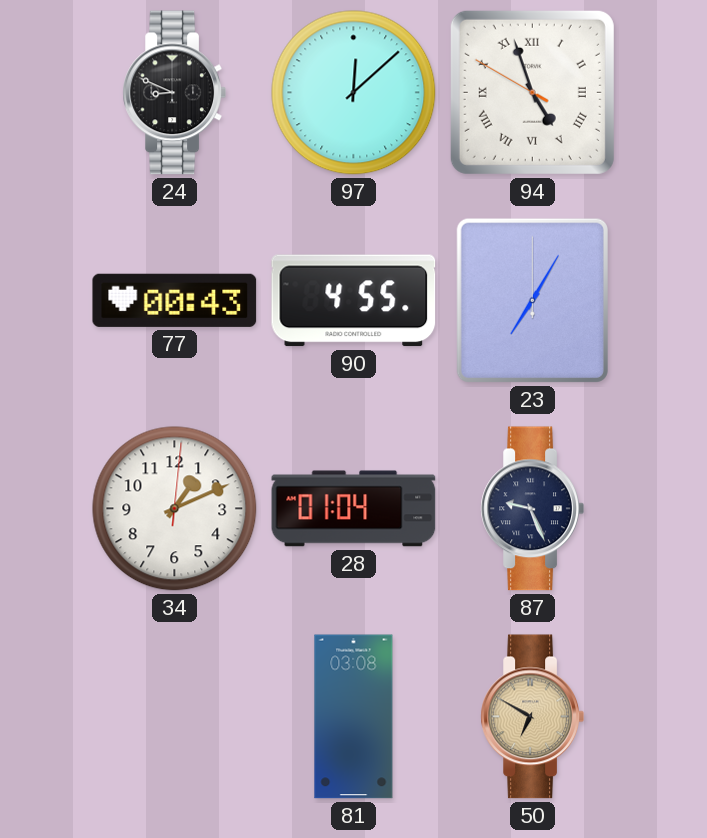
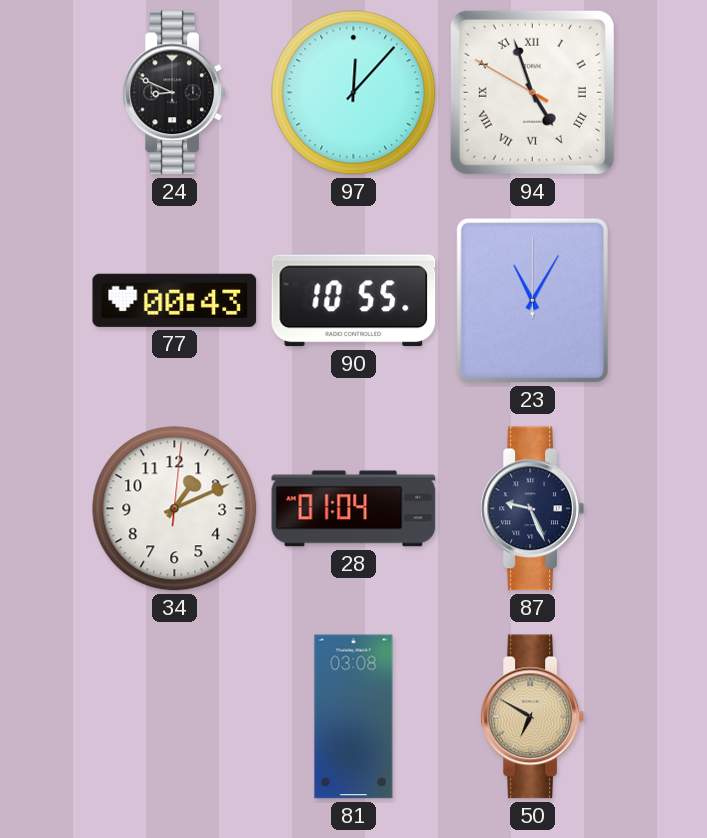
97: 12:08 -> 12:07
90: 4:55 -> 10:55
23: 7:05 -> 11:05
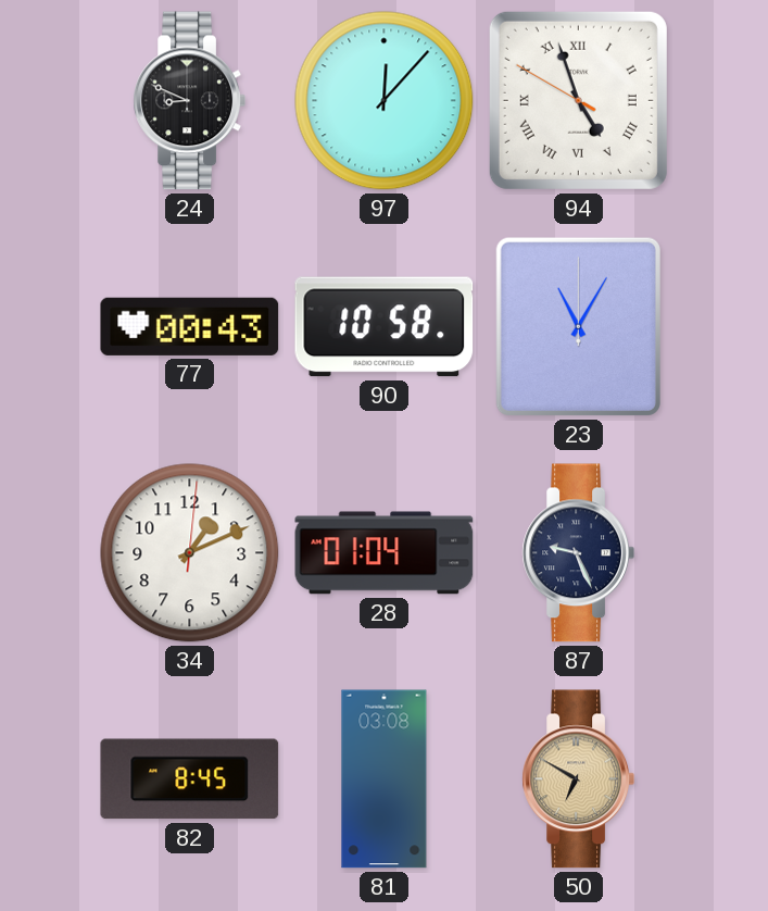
90: 10:55 -> 10:58
82: none -> 8:45
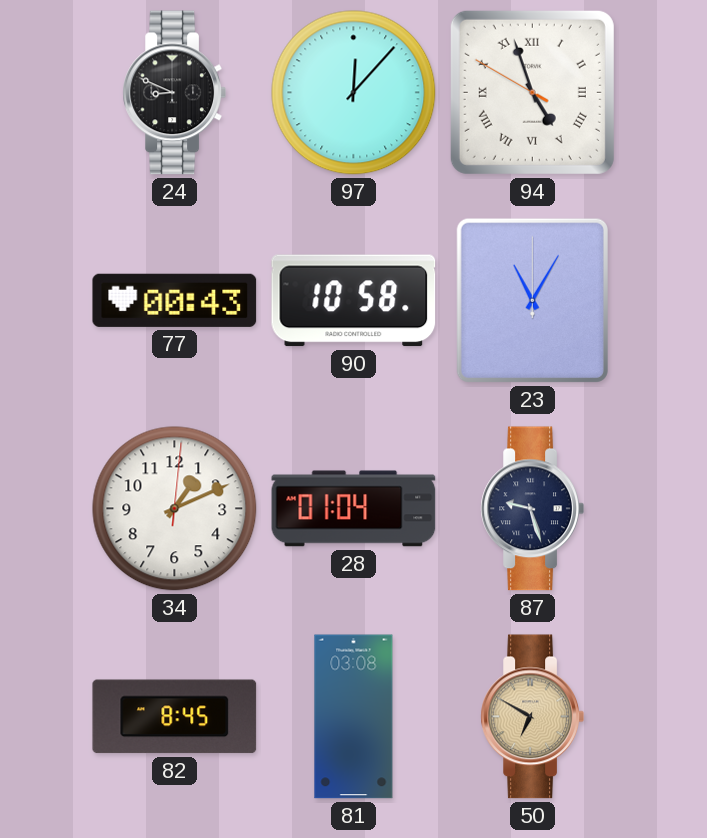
87: 9:26 -> 9:27
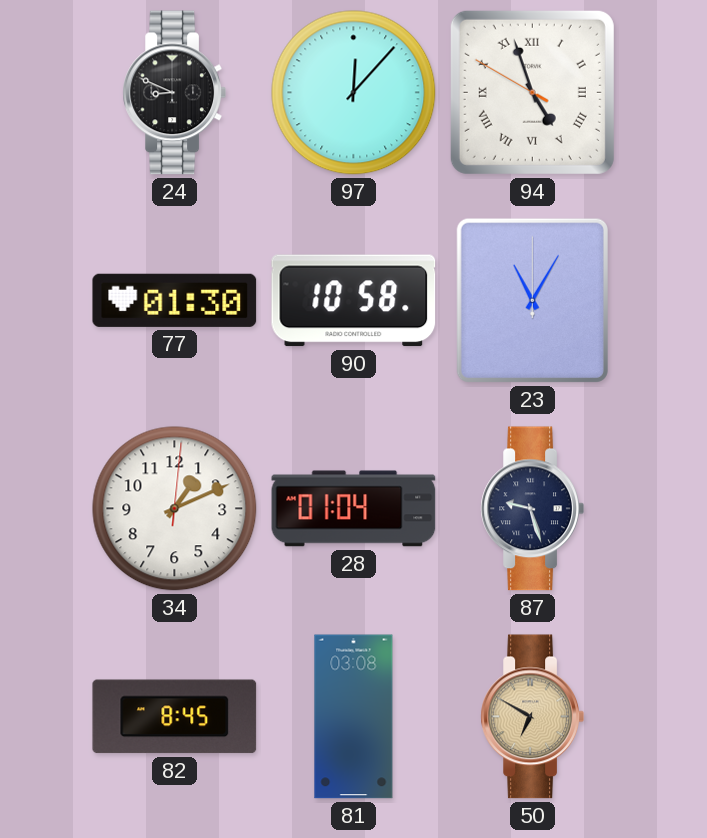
77: 00:43 -> 01:30
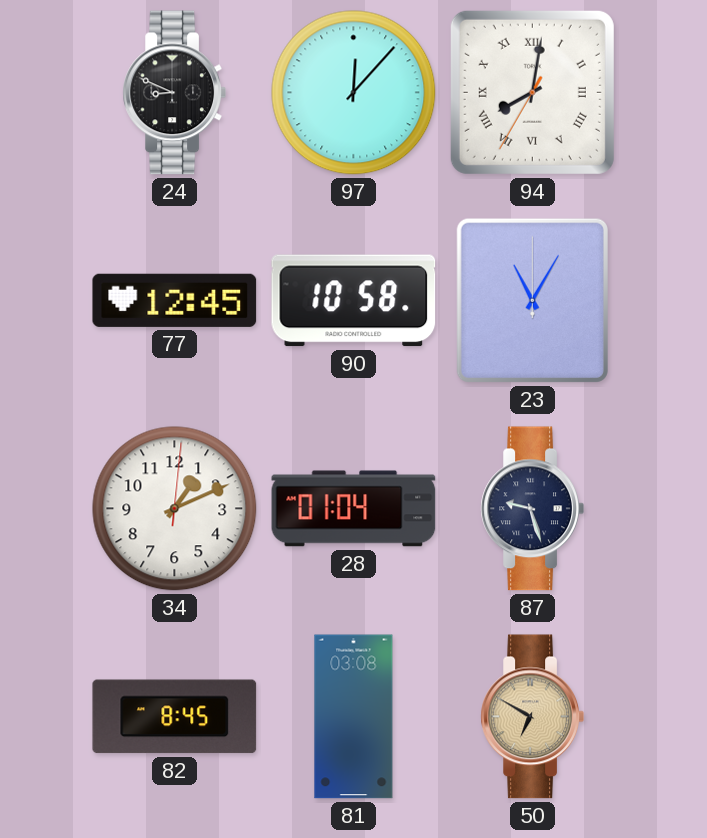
94: 4:56 -> 8:01
77: 01:30 -> 12:45
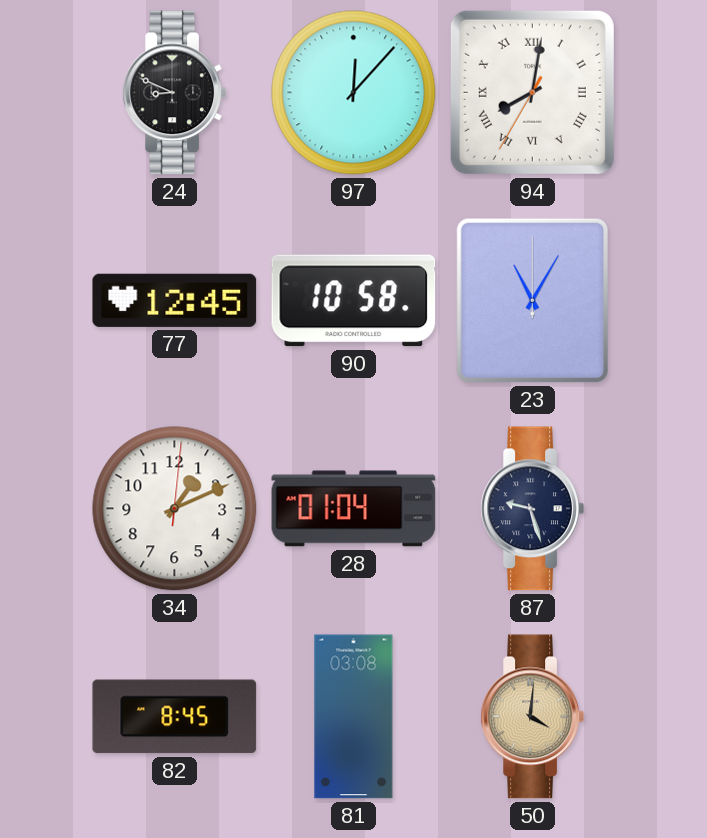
50: 6:50 -> 4:01
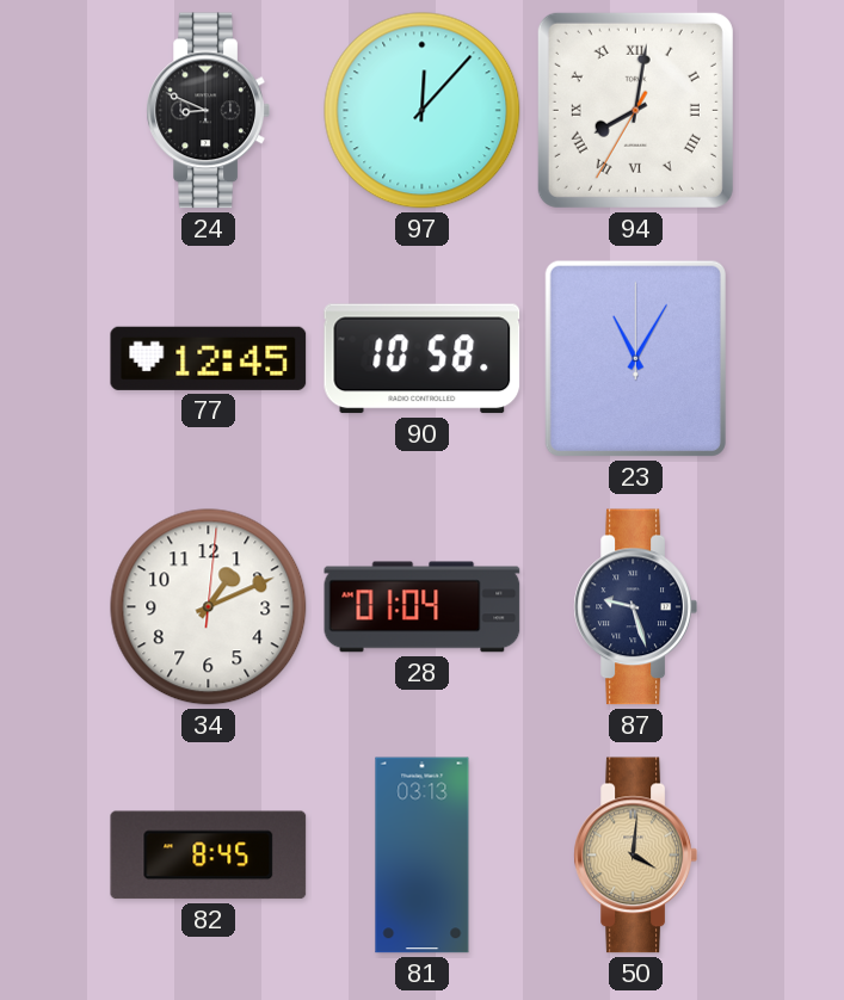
81: 03:08 -> 03:13
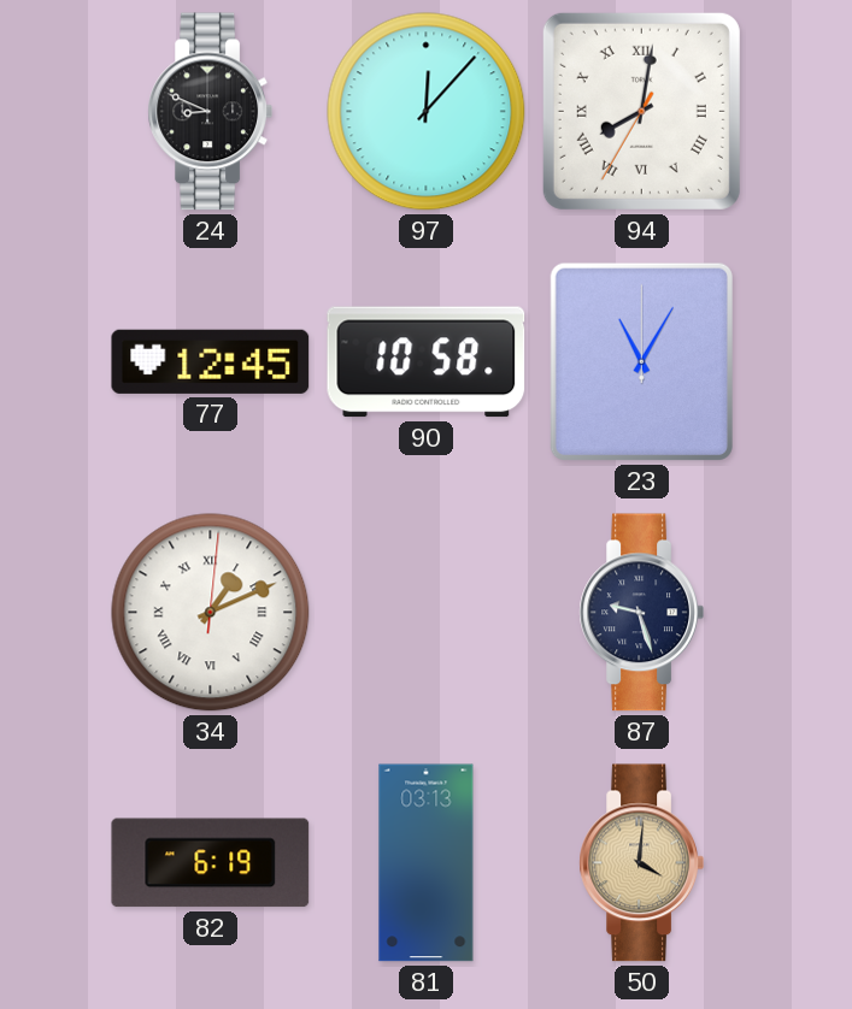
34 numerals: Arabic -> Roman
28: 01:04 -> none
82: 8:45 -> 6:19
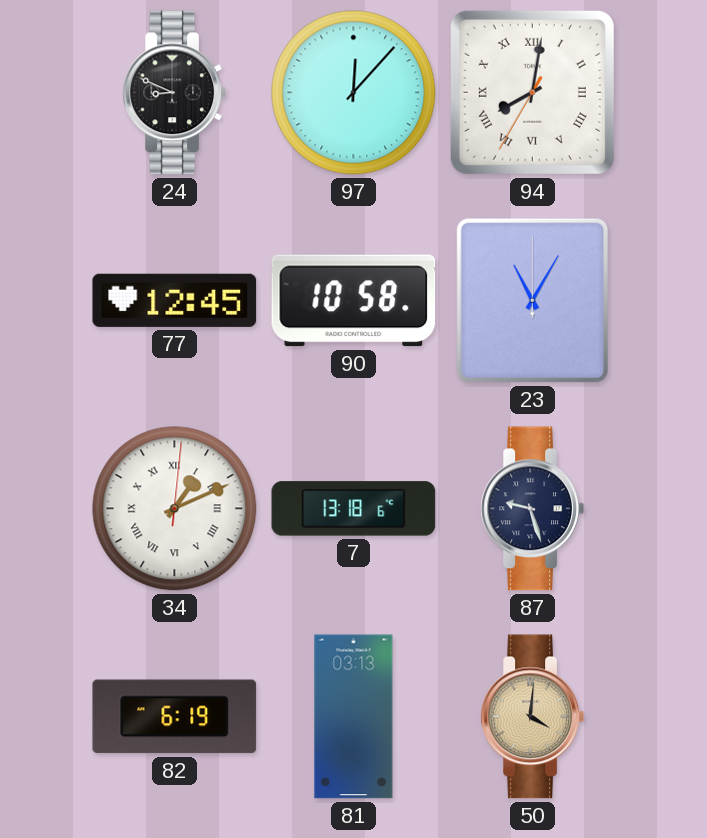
7: none -> 13:18
